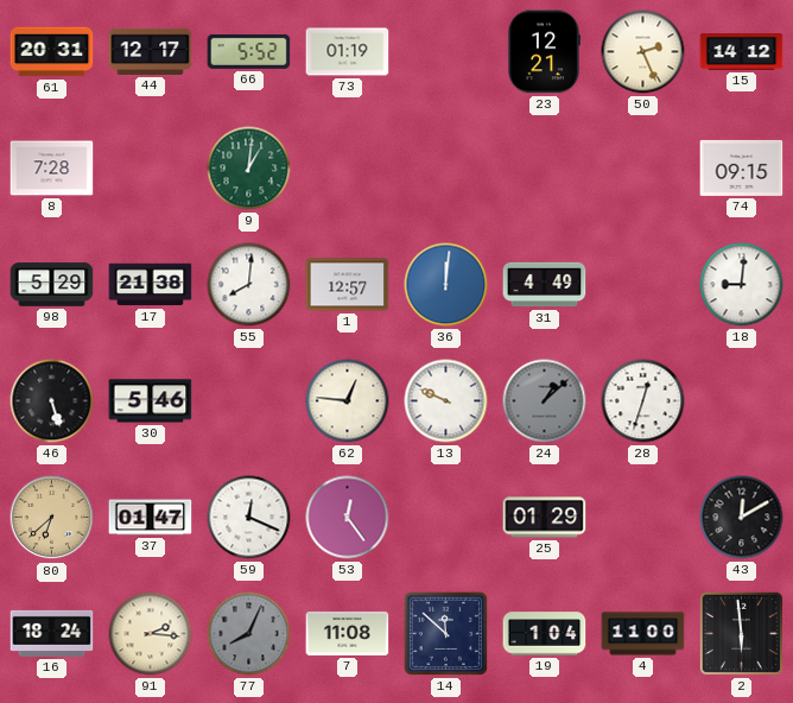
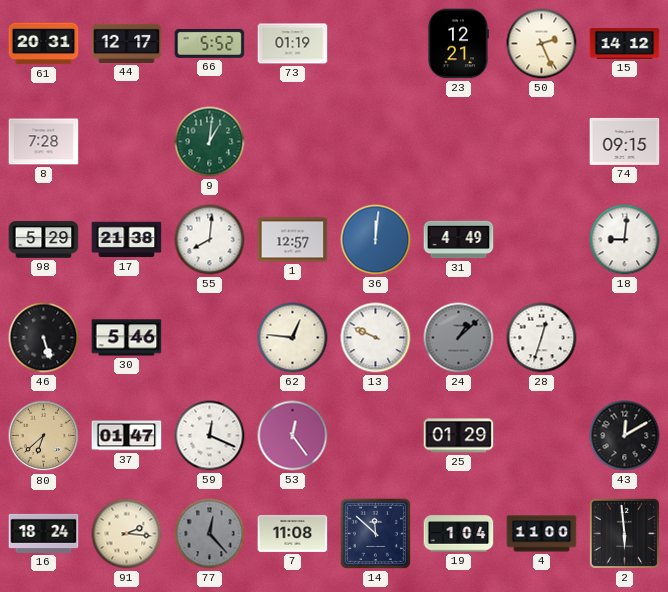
77: 8:04 -> 12:23
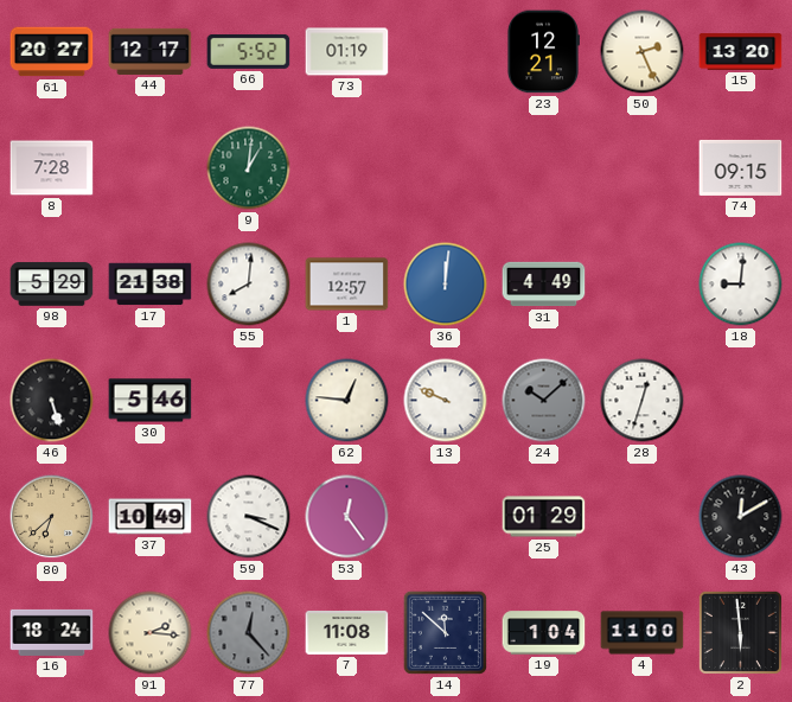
61: 20:31 -> 20:27
15: 14:12 -> 13:20
24: 1:08 -> 10:08
37: 01:47 -> 10:49
59: 12:19 -> 3:19
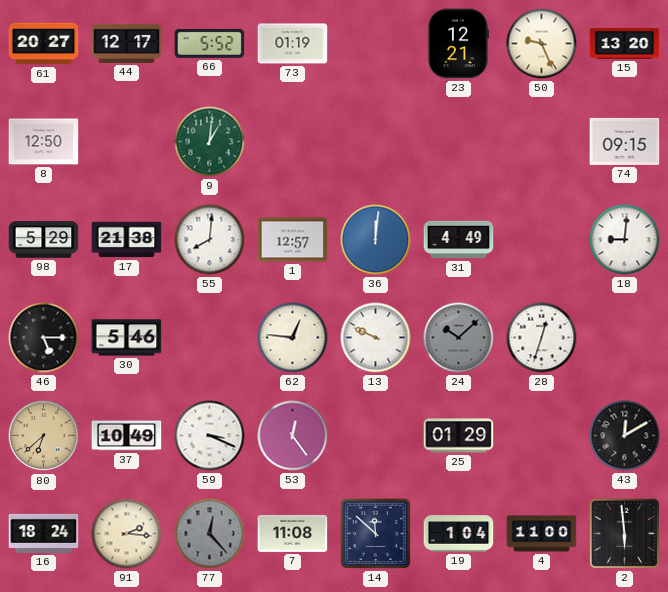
50: 2:26 -> 9:26
8: 7:28 -> 12:50
46: 5:27 -> 5:15
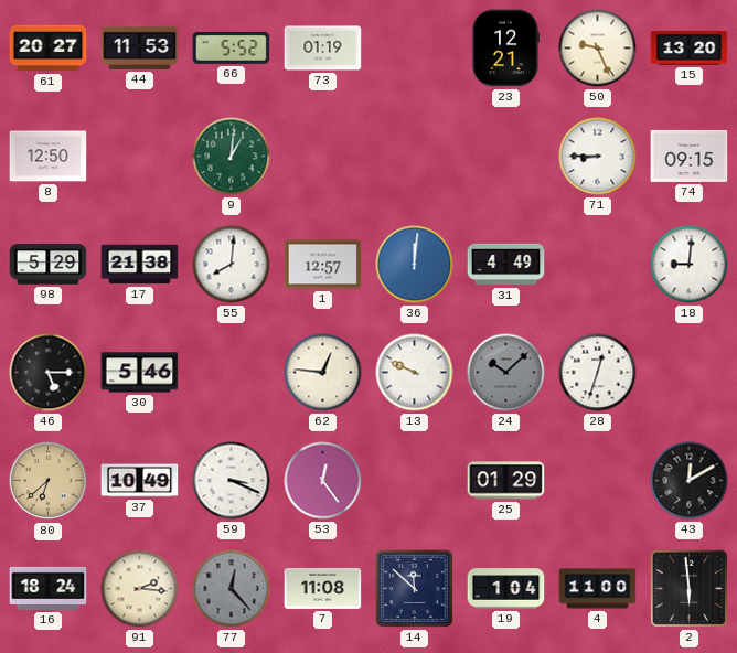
44: 12:17 -> 11:53
71: none -> 8:45
